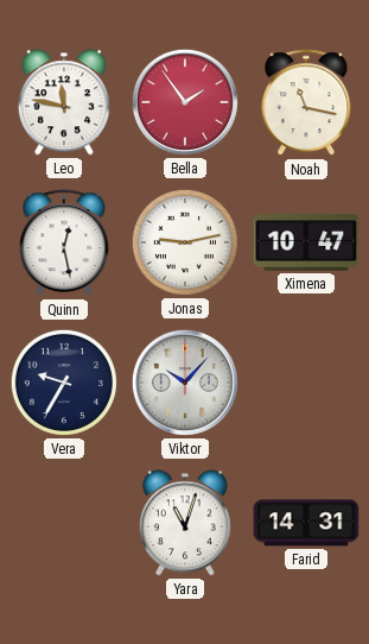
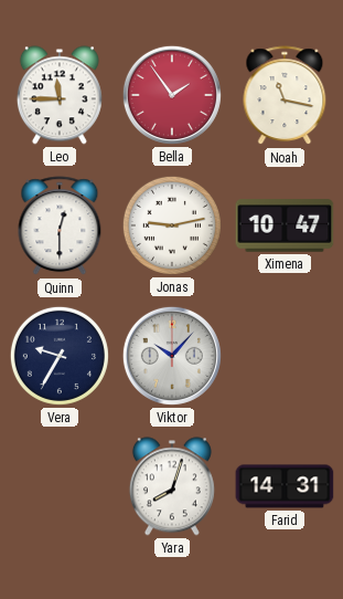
Leo: 11:47 -> 11:45
Quinn: 12:28 -> 12:30
Yara: 11:03 -> 8:03
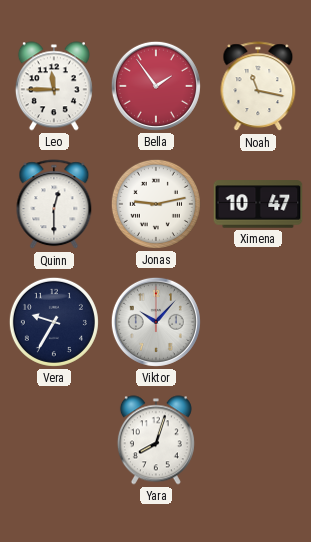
Farid: 14:31 -> none
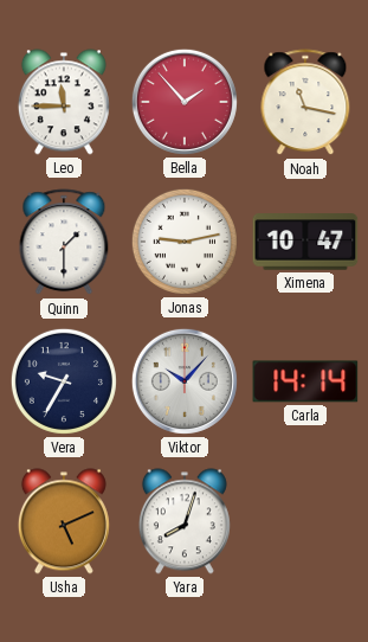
Bella: 1:54 -> 1:53
Quinn: 12:30 -> 1:30
Carla: none -> 14:14
Usha: none -> 5:11
